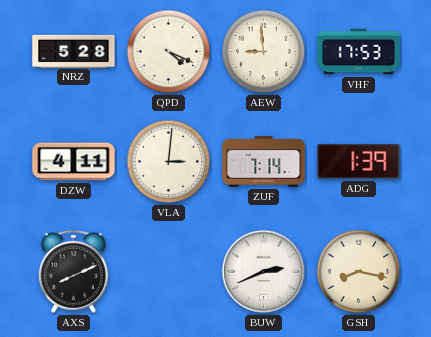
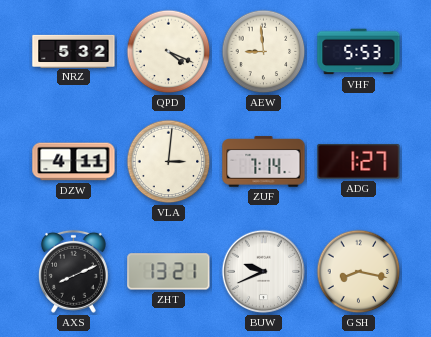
NRZ: 5:28 -> 5:32
VHF: 17:53 -> 5:53
ADG: 1:39 -> 1:27
ZHT: none -> 13:21
BUW: 2:41 -> 9:41
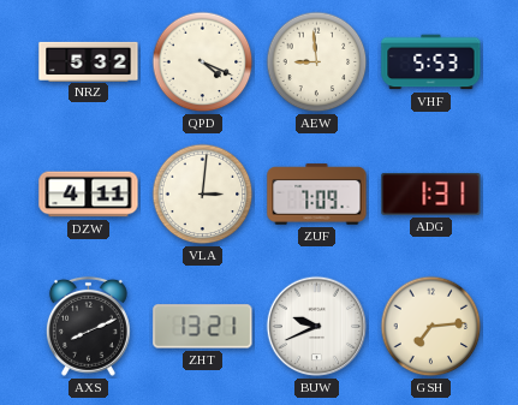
ZUF: 7:14 -> 7:09
ADG: 1:27 -> 1:31
GSH: 8:17 -> 7:14
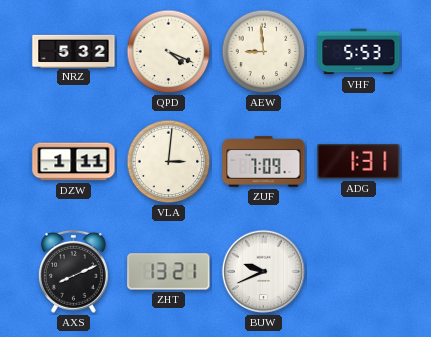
DZW: 4:11 -> 1:11
GSH: 7:14 -> none
